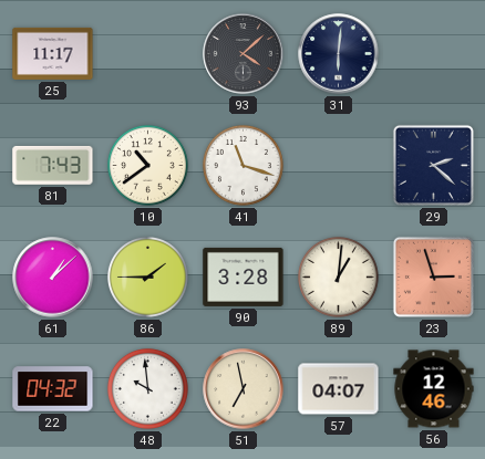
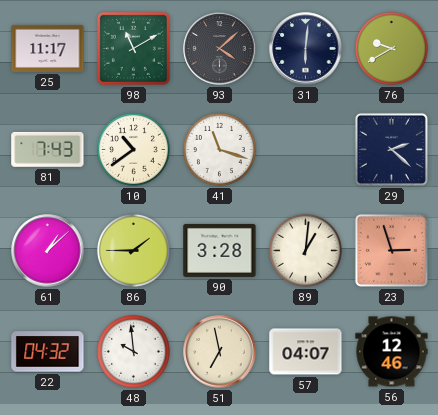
98: none -> 11:10
76: none -> 9:40
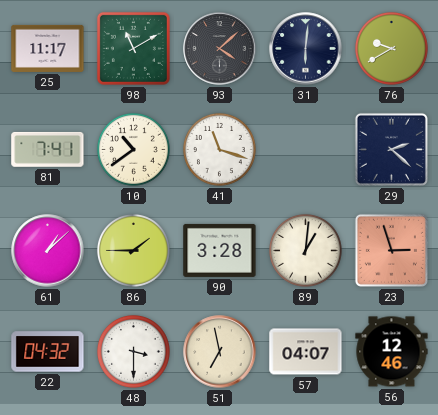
81: 7:43 -> 7:41
48: 9:59 -> 3:30
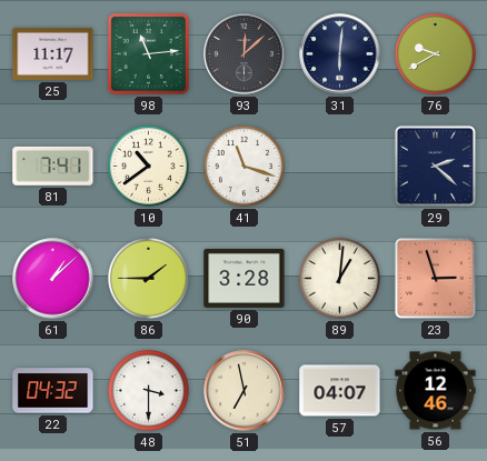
98: 11:10 -> 11:14
93: 4:08 -> 12:08
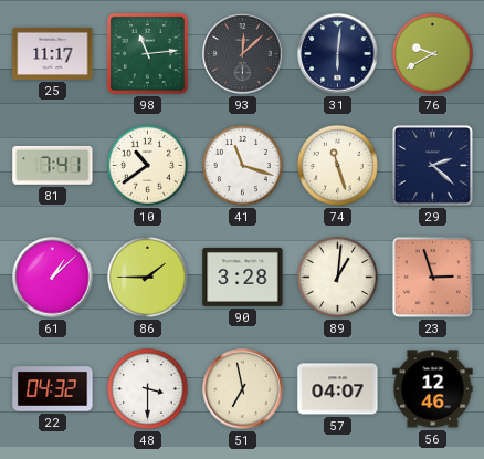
74: none -> 11:27
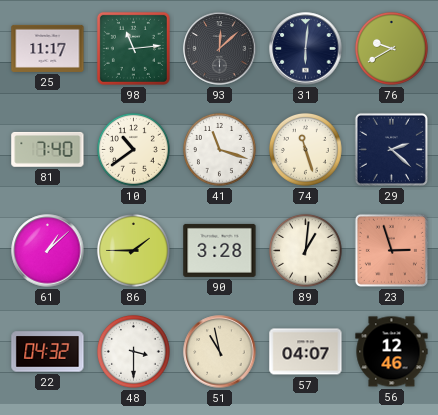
81: 7:41 -> 7:40
51: 6:58 -> 10:58
